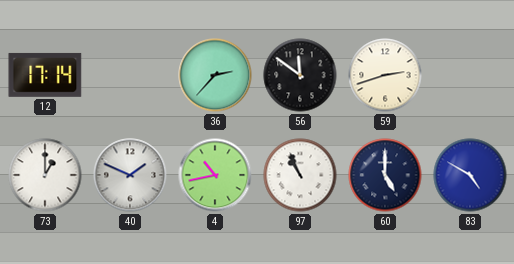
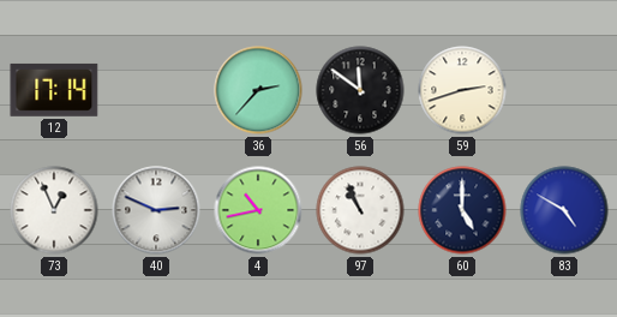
73: 1:00 -> 12:56
40: 1:49 -> 2:49
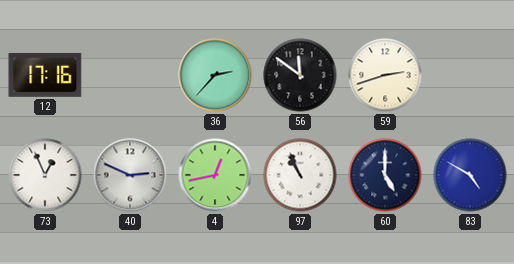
12: 17:14 -> 17:16
4: 10:43 -> 12:43
